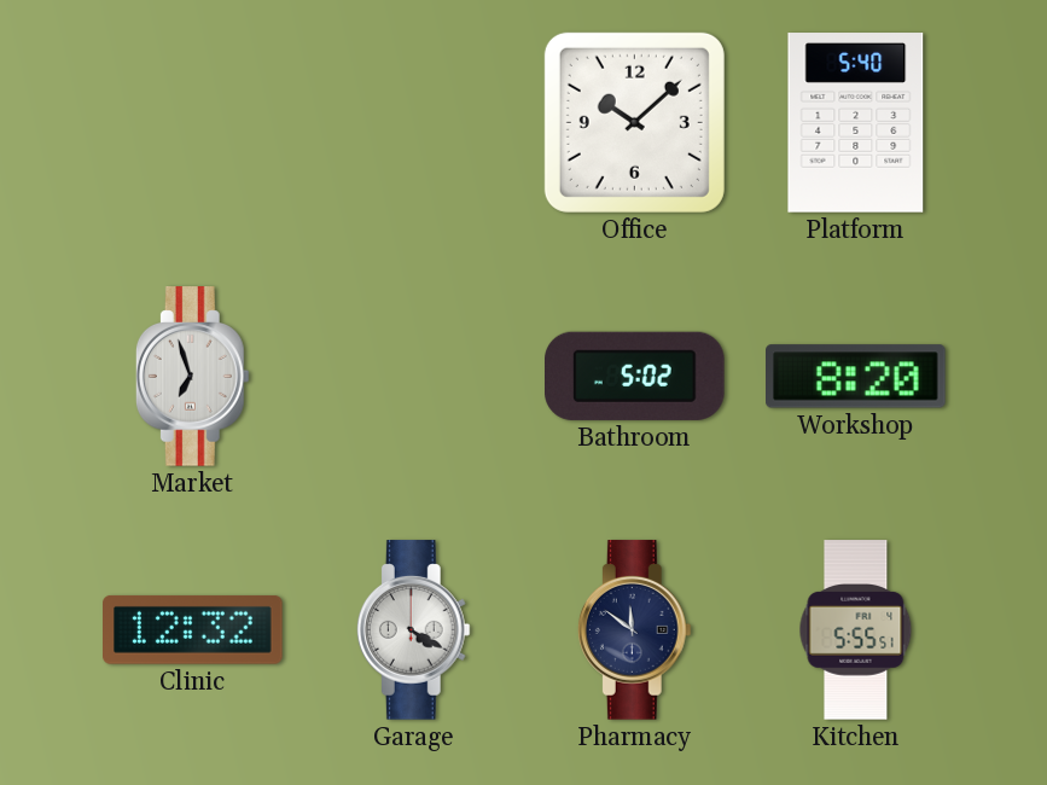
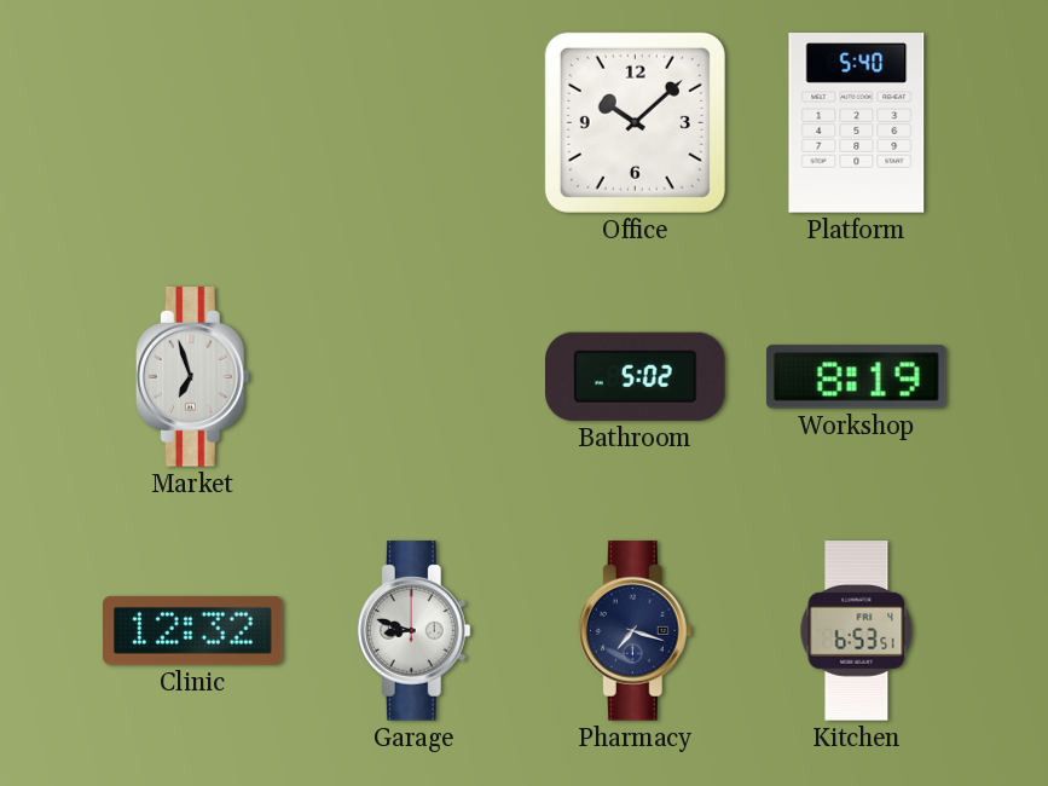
Workshop: 8:20 -> 8:19
Garage: 4:20 -> 8:48
Pharmacy: 11:51 -> 7:18
Kitchen: 5:55 -> 6:53
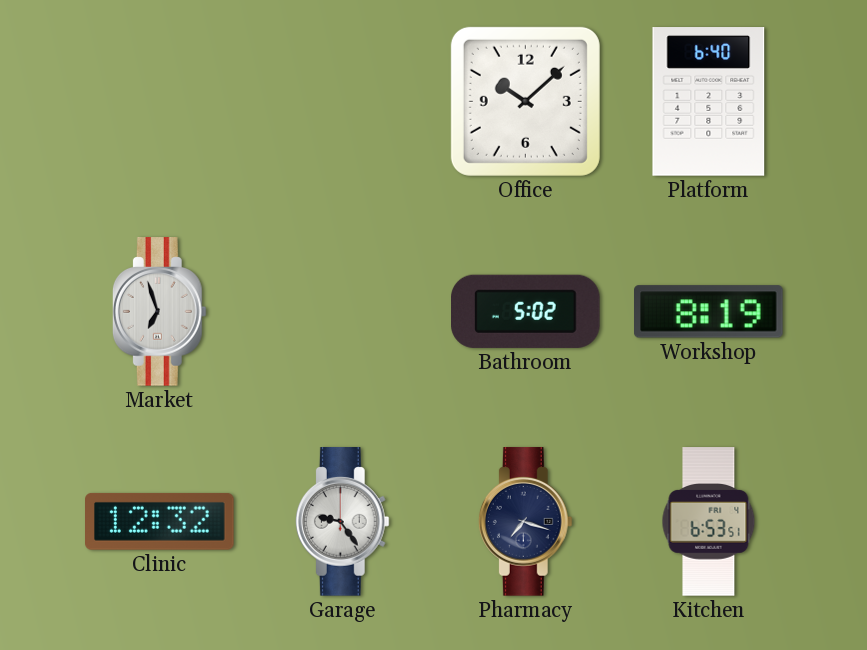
Platform: 5:40 -> 6:40
Garage: 8:48 -> 9:24
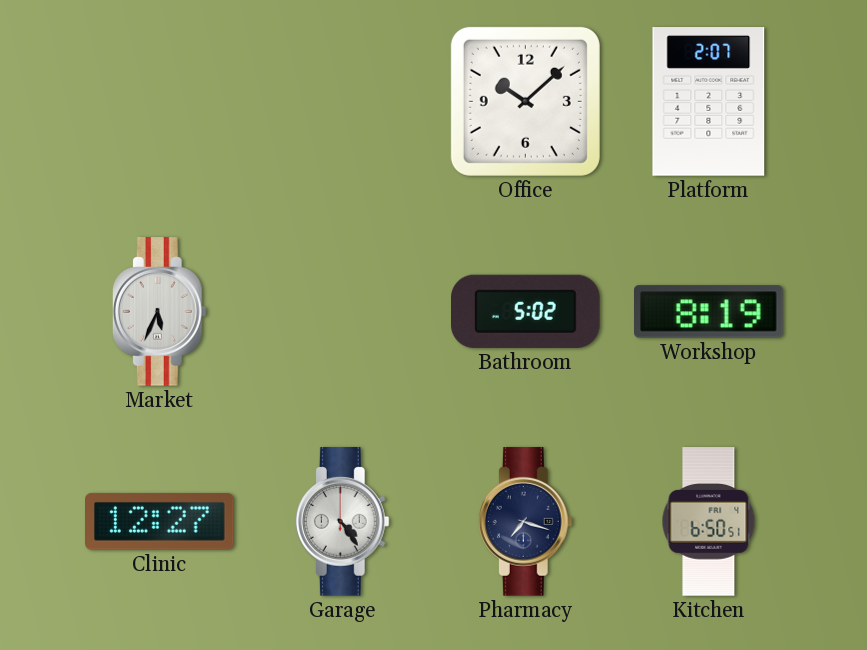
Platform: 6:40 -> 2:07
Market: 6:57 -> 5:34
Clinic: 12:32 -> 12:27
Garage: 9:24 -> 4:24
Kitchen: 6:53 -> 6:50
